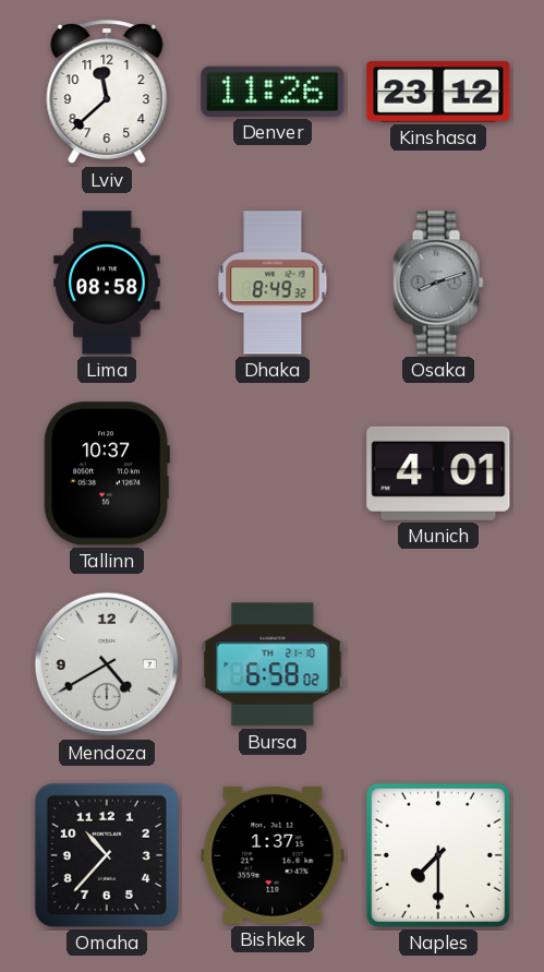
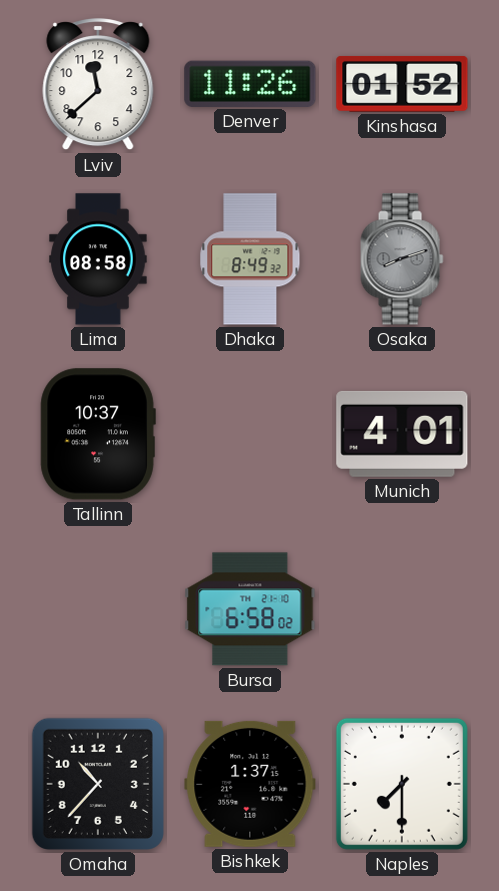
Kinshasa: 23:12 -> 01:52
Mendoza: 4:40 -> none
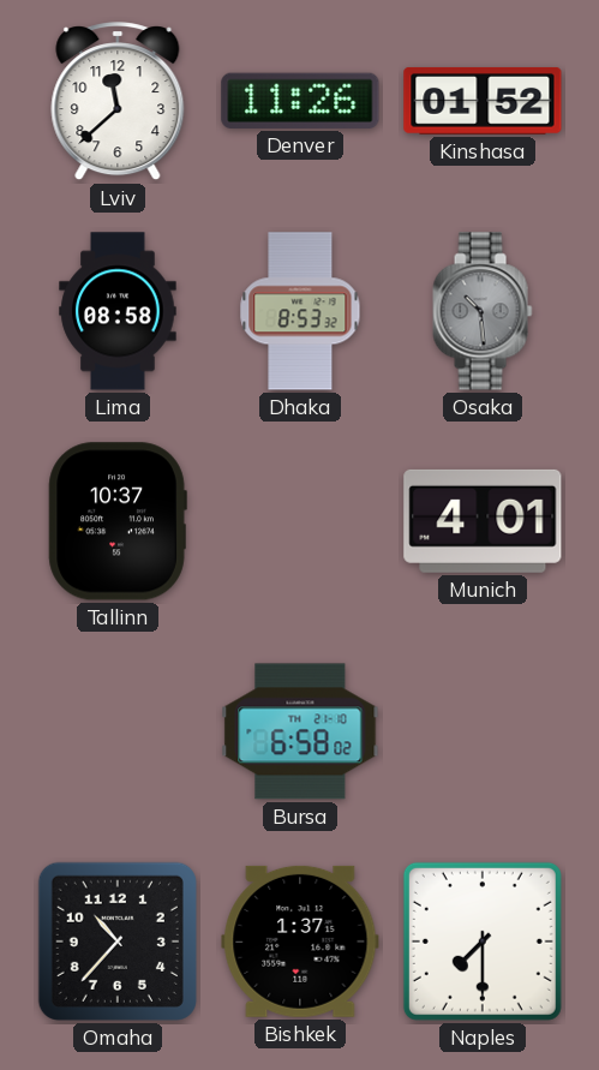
Dhaka: 8:49 -> 8:53
Osaka: 8:12 -> 10:29
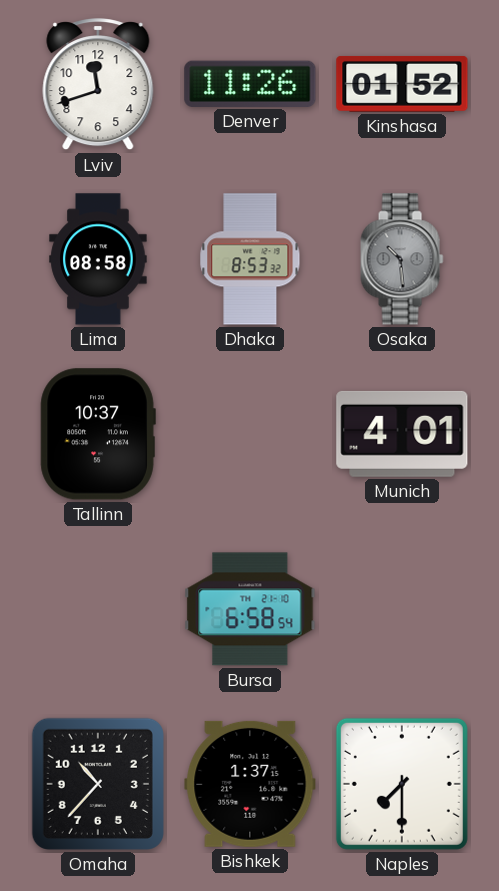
Lviv: 11:38 -> 11:42
Bursa: 6:58:02 -> 6:58:54
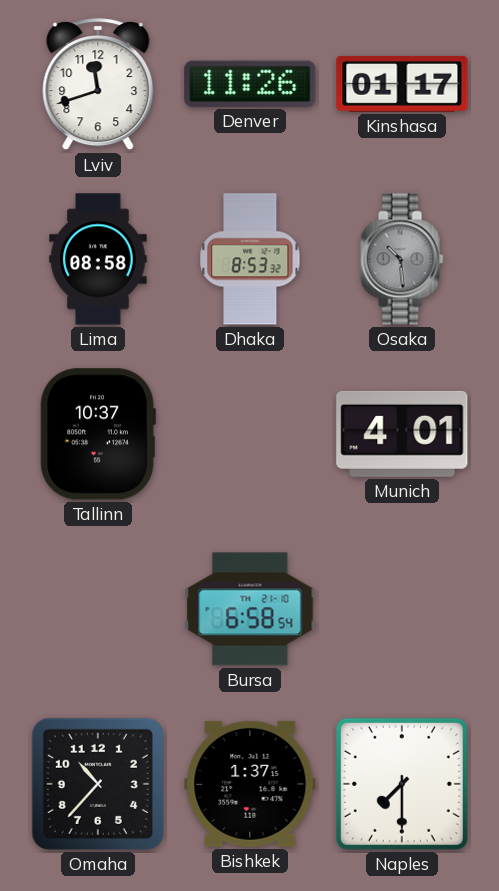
Kinshasa: 01:52 -> 01:17
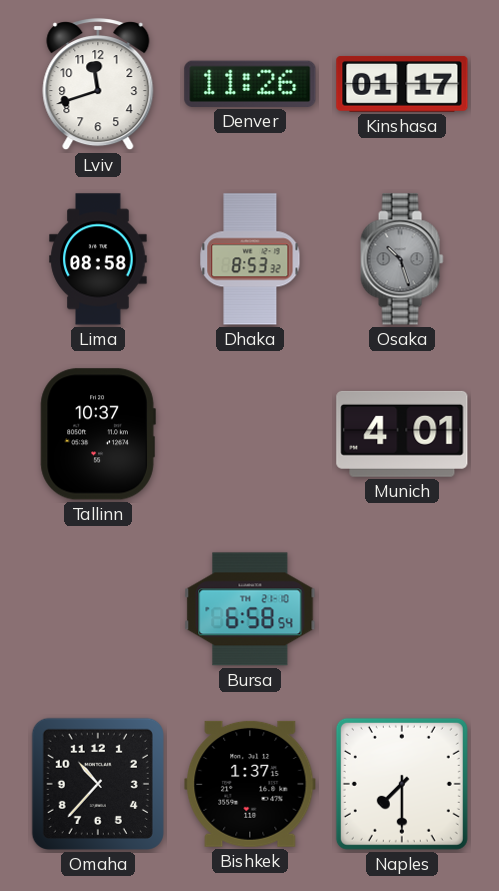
Osaka: 10:29 -> 10:27
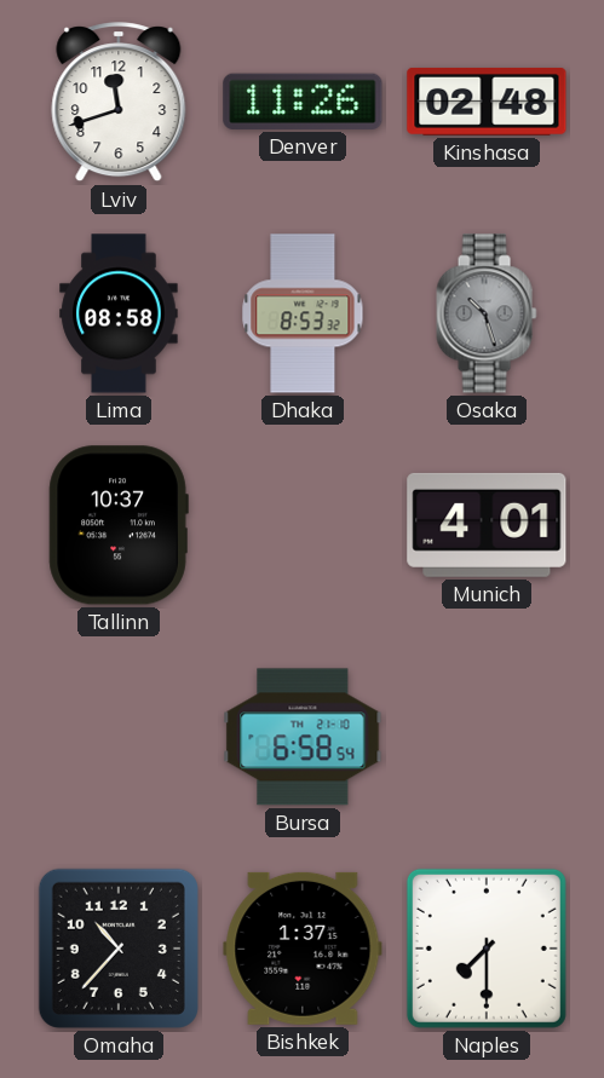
Kinshasa: 01:17 -> 02:48
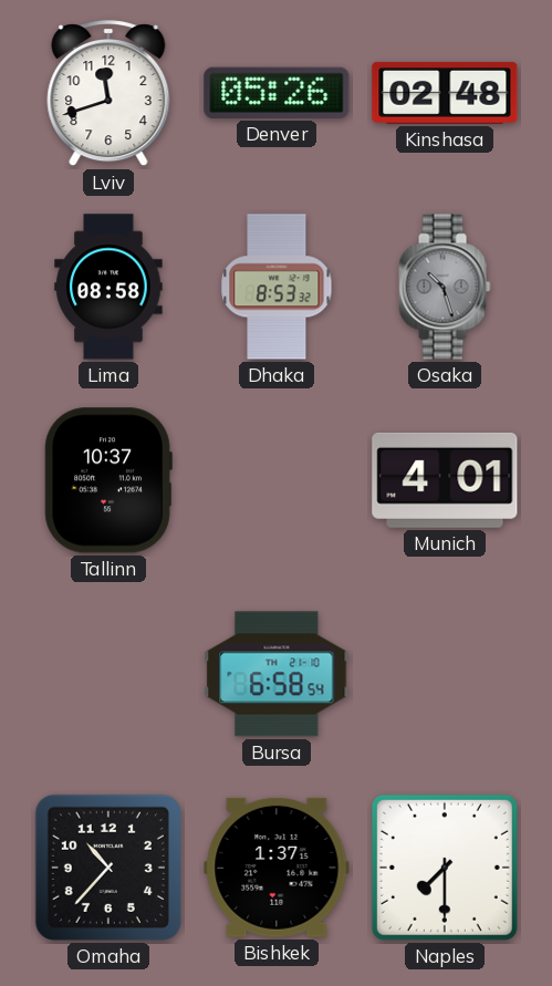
Denver: 11:26 -> 05:26
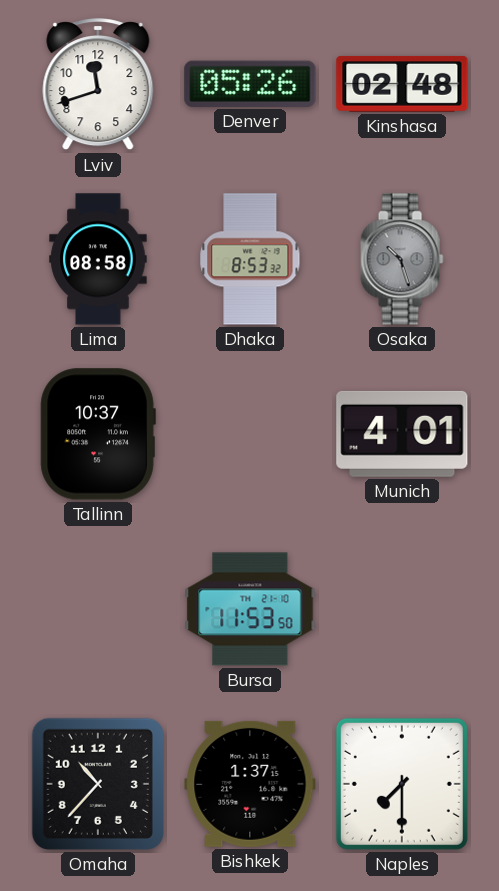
Bursa: 6:58 -> 11:53
